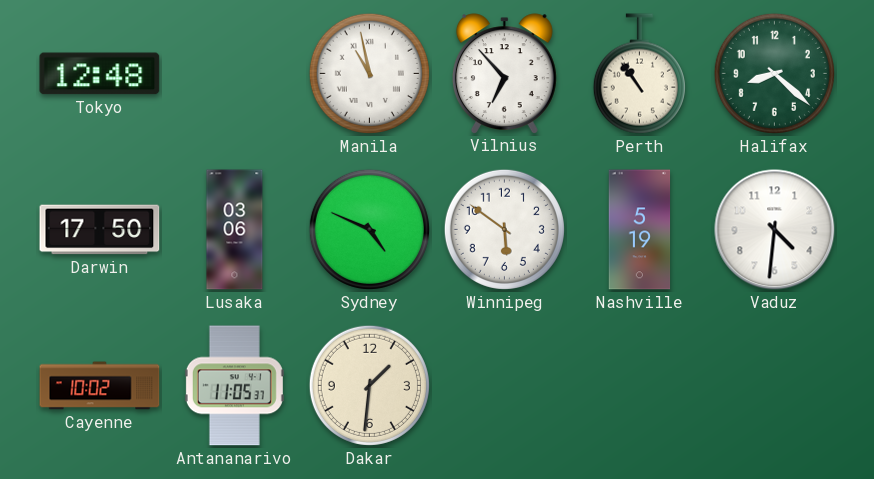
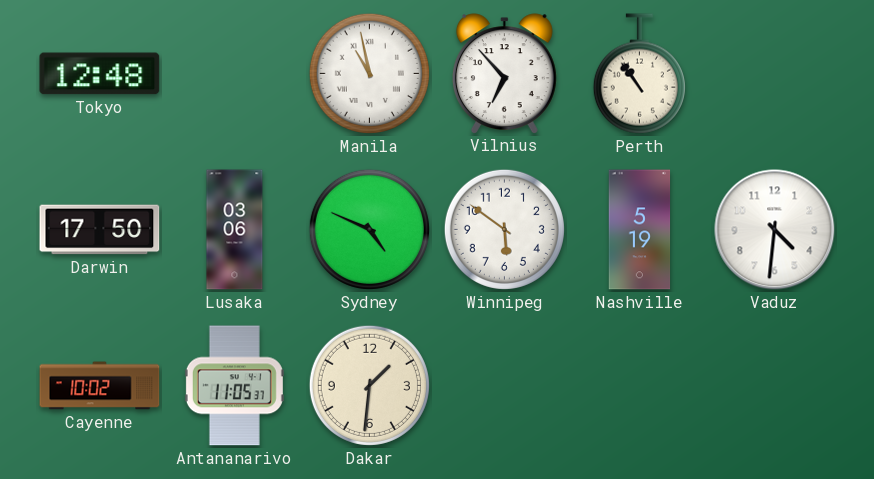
Halifax: 8:22 -> none
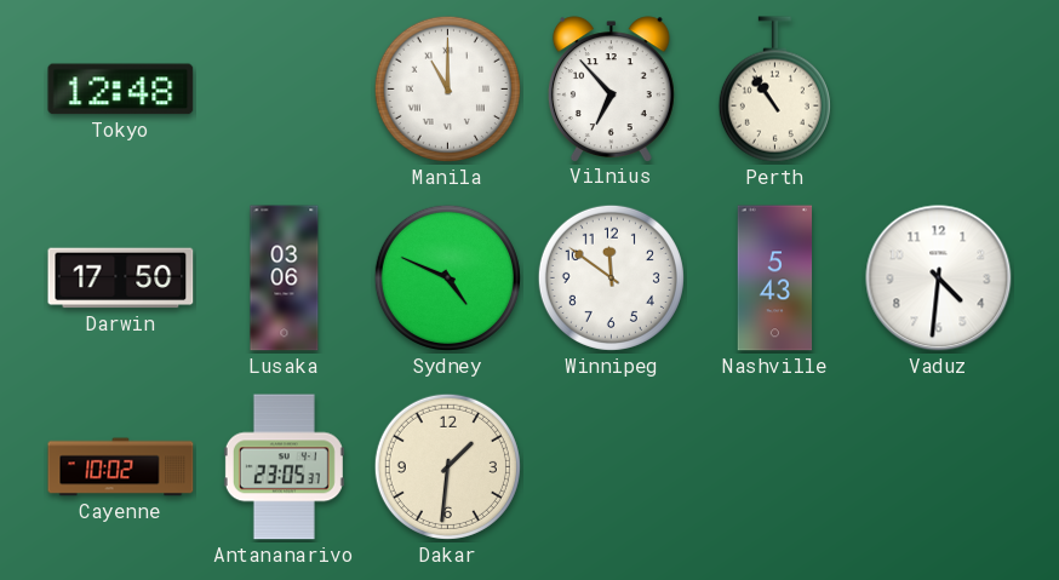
Manila: 10:58 -> 11:00
Winnipeg: 5:51 -> 11:51
Nashville: 5:19 -> 5:43
Antananarivo: 11:05 -> 23:05
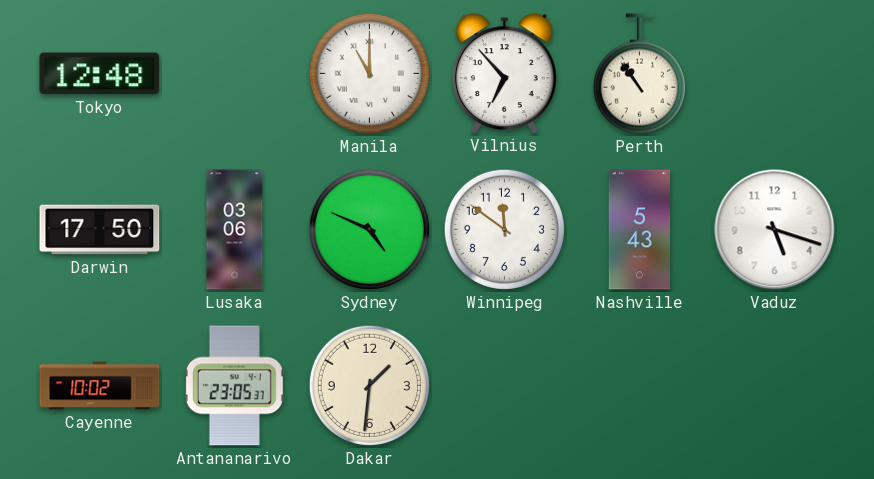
Vaduz: 4:31 -> 5:18
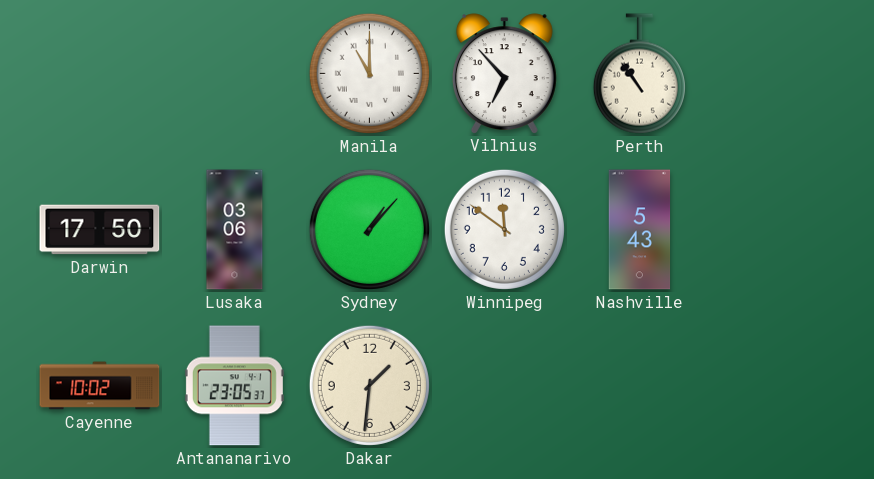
Tokyo: 12:48 -> none
Sydney: 4:49 -> 1:07
Vaduz: 5:18 -> none
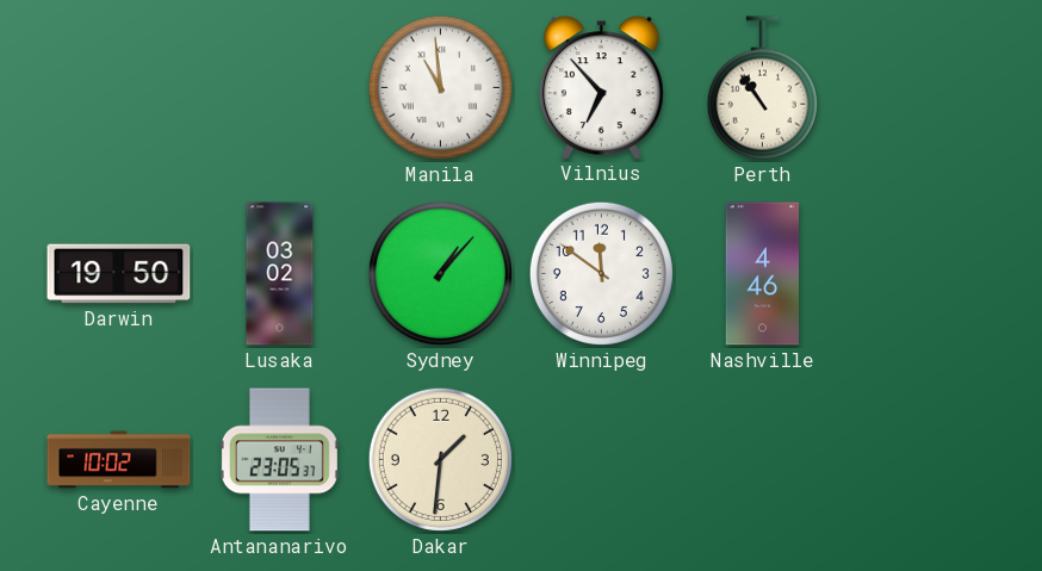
Manila: 11:00 -> 10:59
Darwin: 17:50 -> 19:50
Lusaka: 03:06 -> 03:02
Nashville: 5:43 -> 4:46
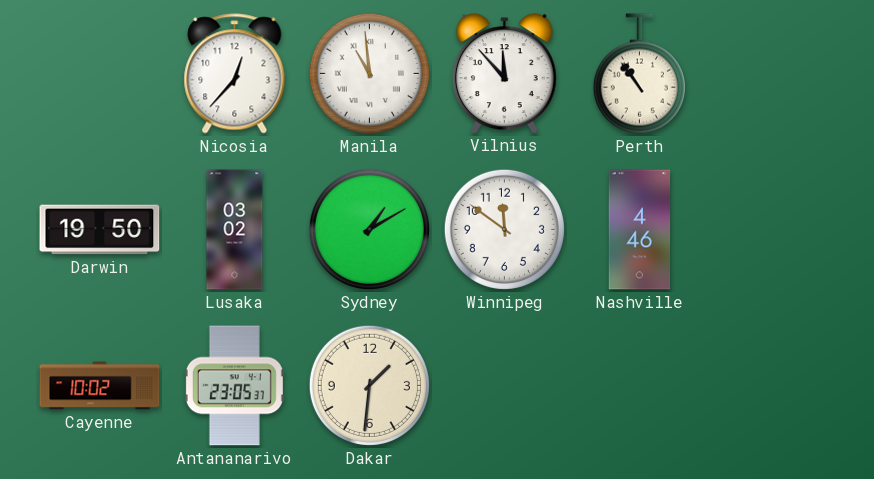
Nicosia: none -> 12:37
Vilnius: 6:53 -> 11:53
Sydney: 1:07 -> 1:10
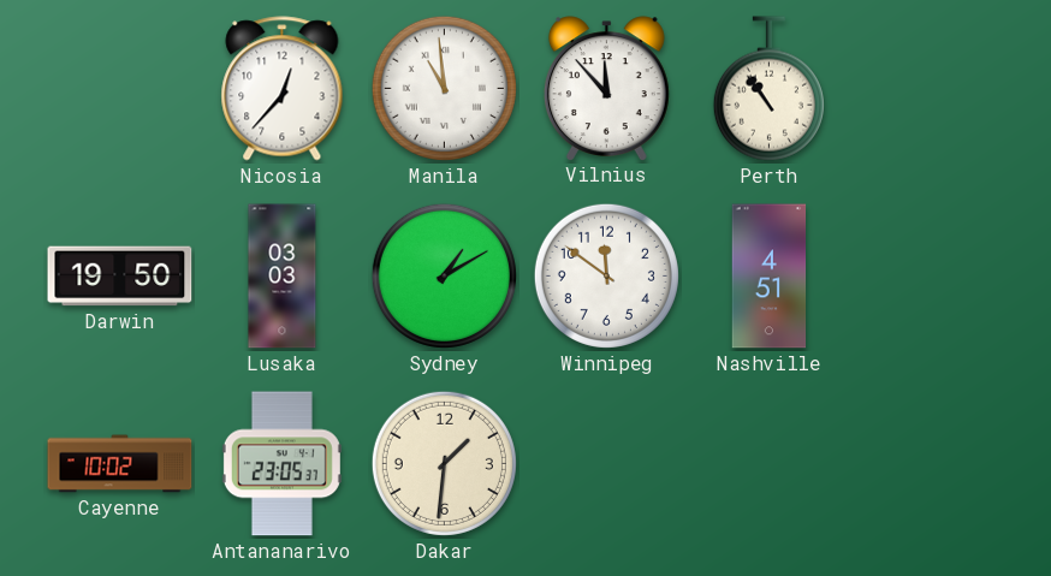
Lusaka: 03:02 -> 03:03
Nashville: 4:46 -> 4:51
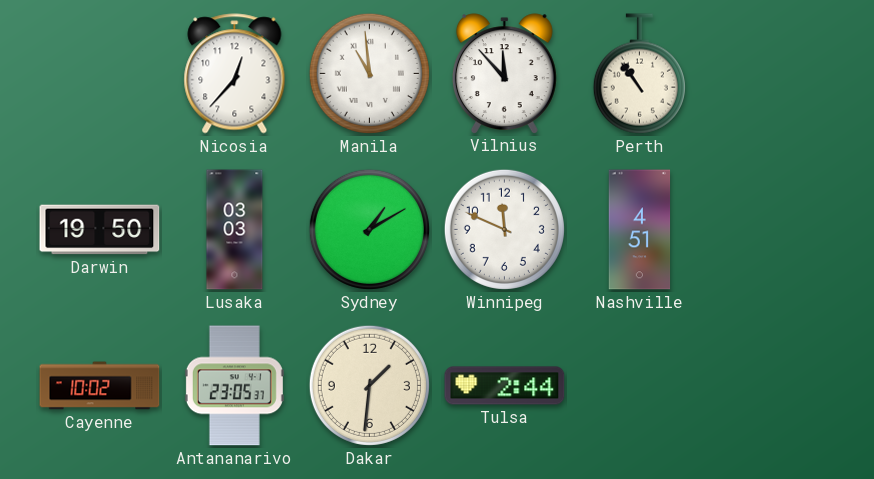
Winnipeg: 11:51 -> 11:49
Tulsa: none -> 2:44
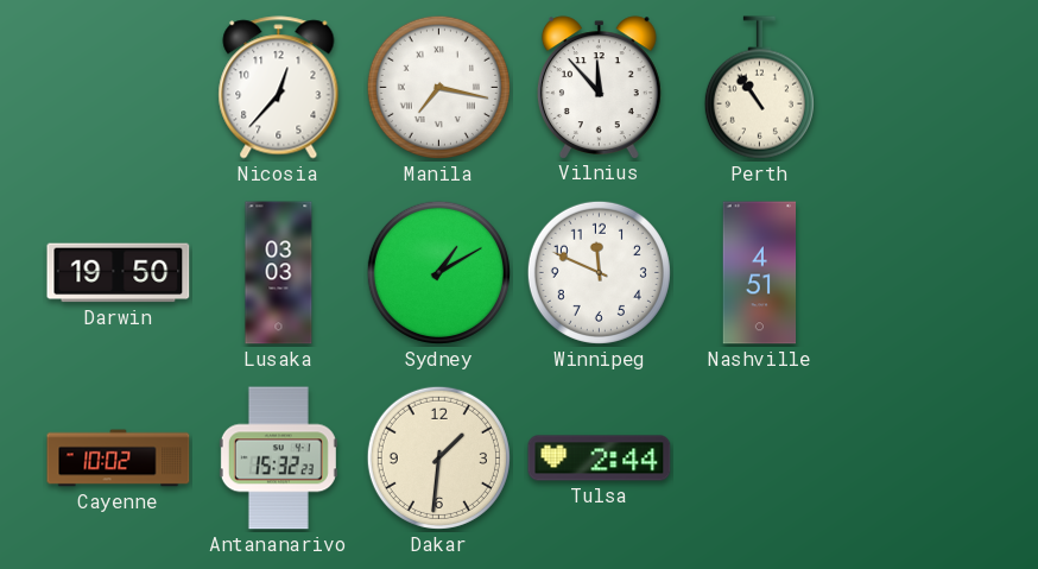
Manila: 10:59 -> 7:17
Antananarivo: 23:05 -> 15:32
